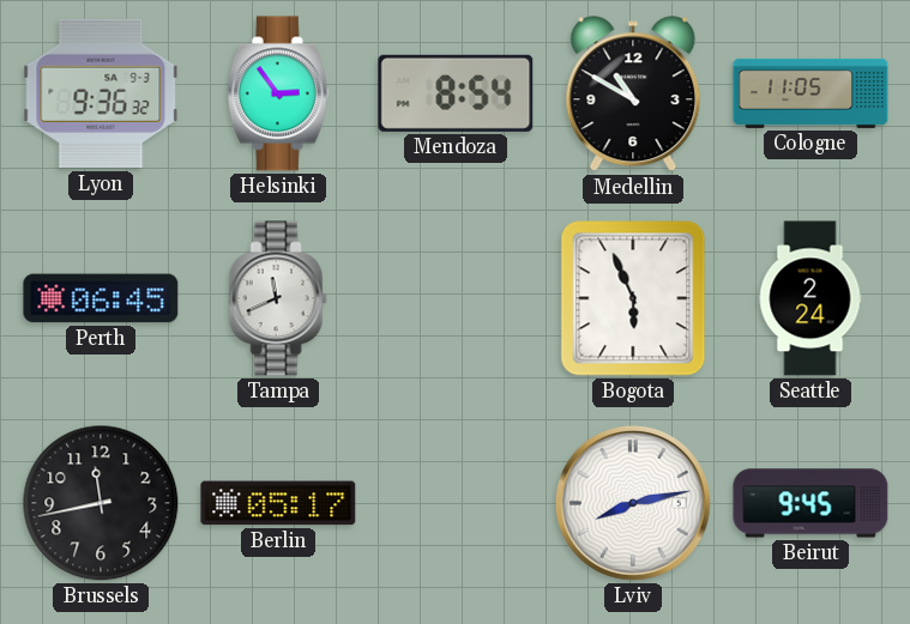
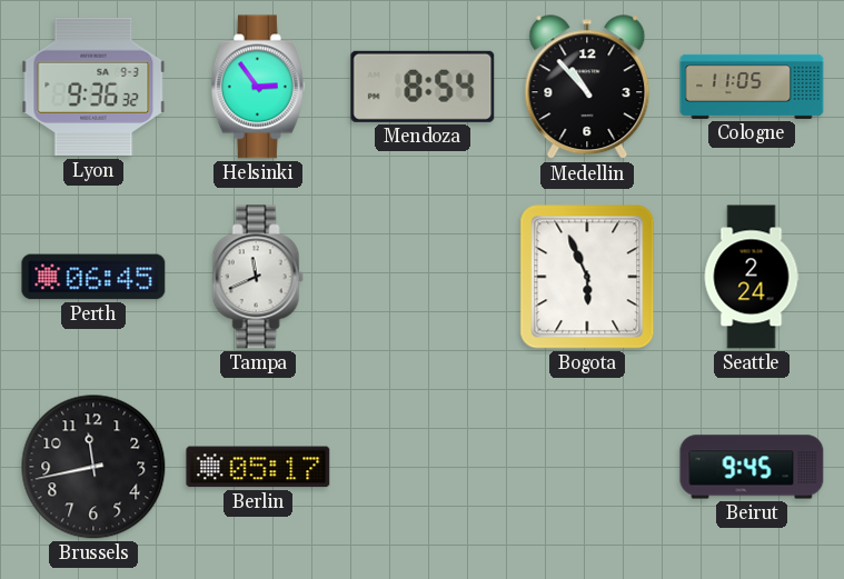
Medellin: 10:50 -> 10:53
Lviv: 8:13 -> none
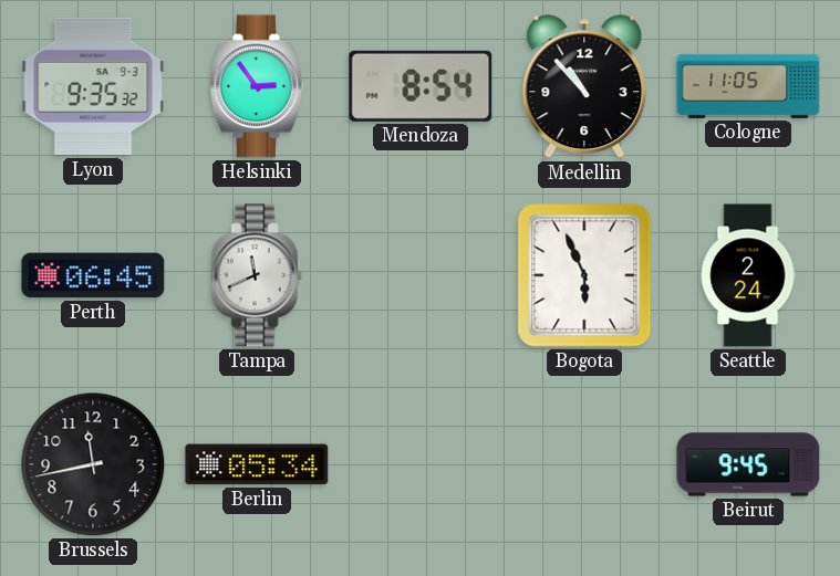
Lyon: 9:36 -> 9:35
Berlin: 05:17 -> 05:34
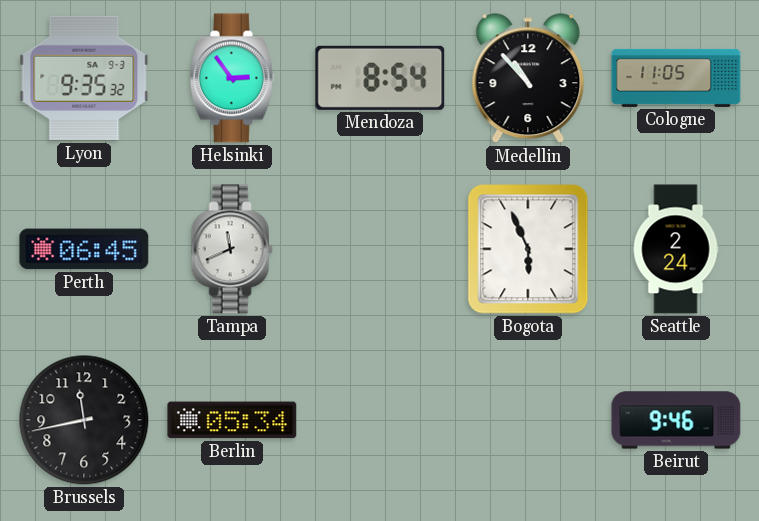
Beirut: 9:45 -> 9:46
